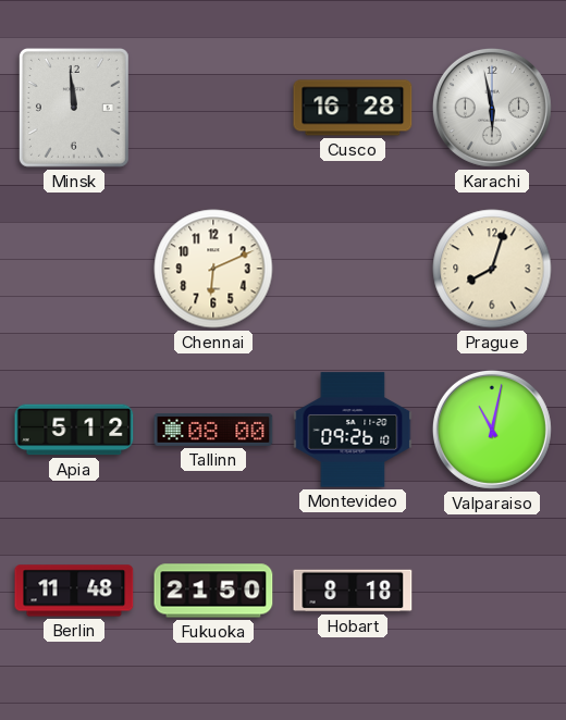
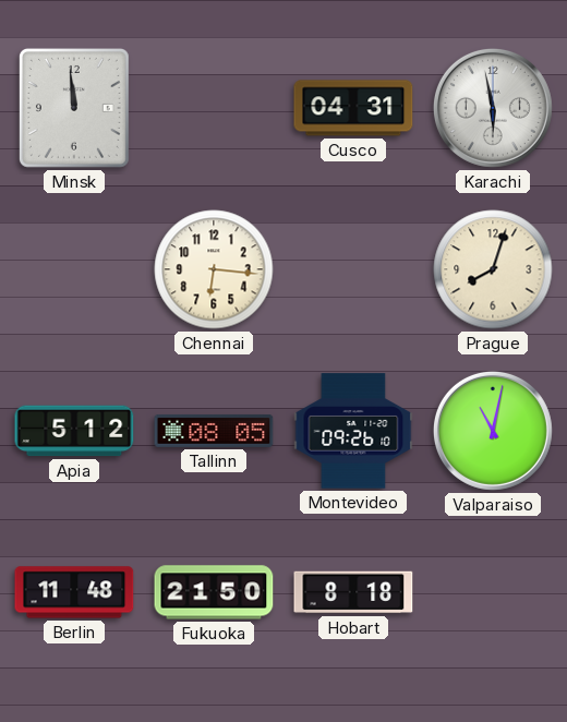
Cusco: 16:28 -> 04:31
Chennai: 6:11 -> 6:16
Tallinn: 08:00 -> 08:05
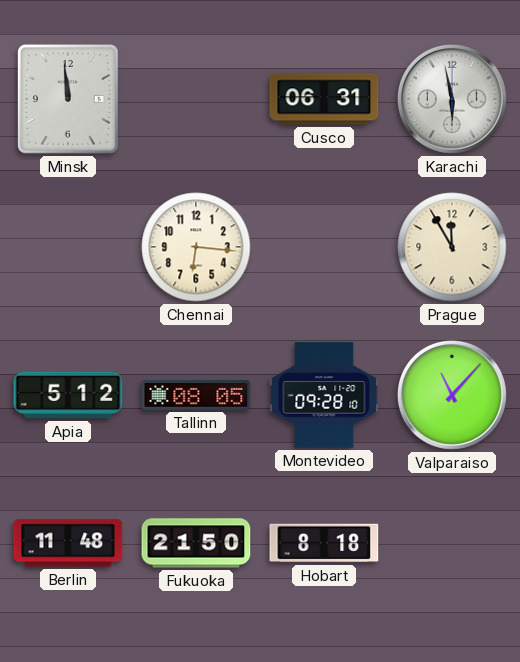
Cusco: 04:31 -> 06:31
Prague: 8:03 -> 11:55
Montevideo: 09:26 -> 09:28
Valparaiso: 11:02 -> 11:07
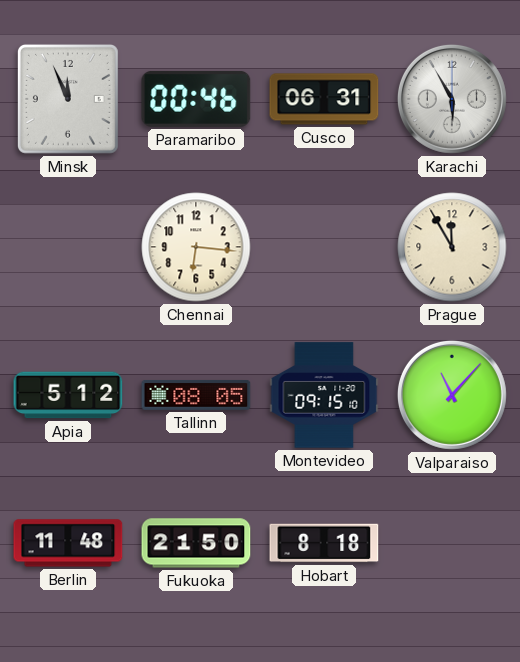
Minsk: 11:59 -> 11:56
Paramaribo: none -> 00:46
Karachi: 5:58 -> 5:55
Montevideo: 09:28 -> 09:15
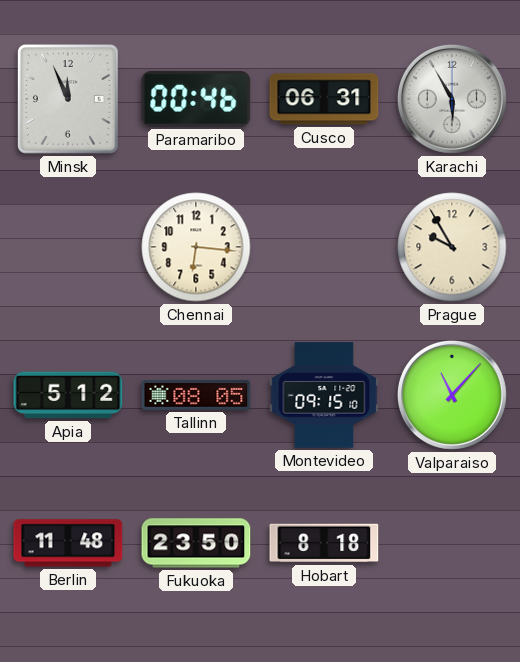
Prague: 11:55 -> 9:55
Fukuoka: 21:50 -> 23:50
